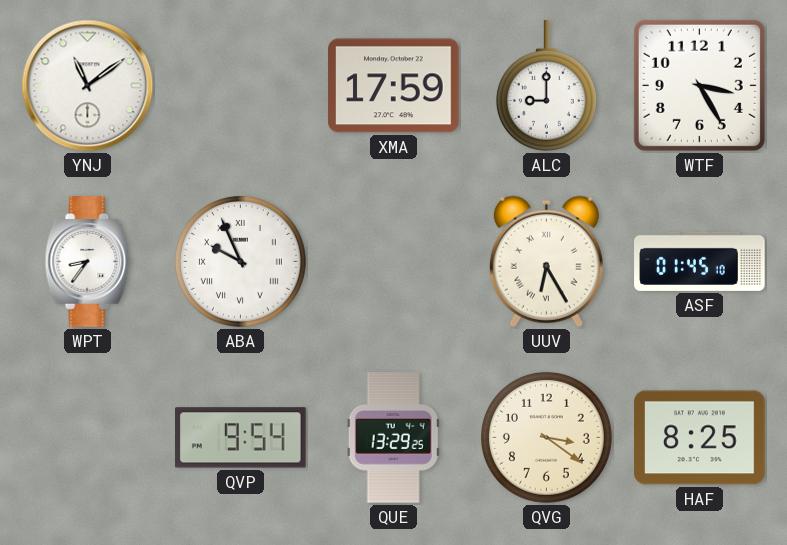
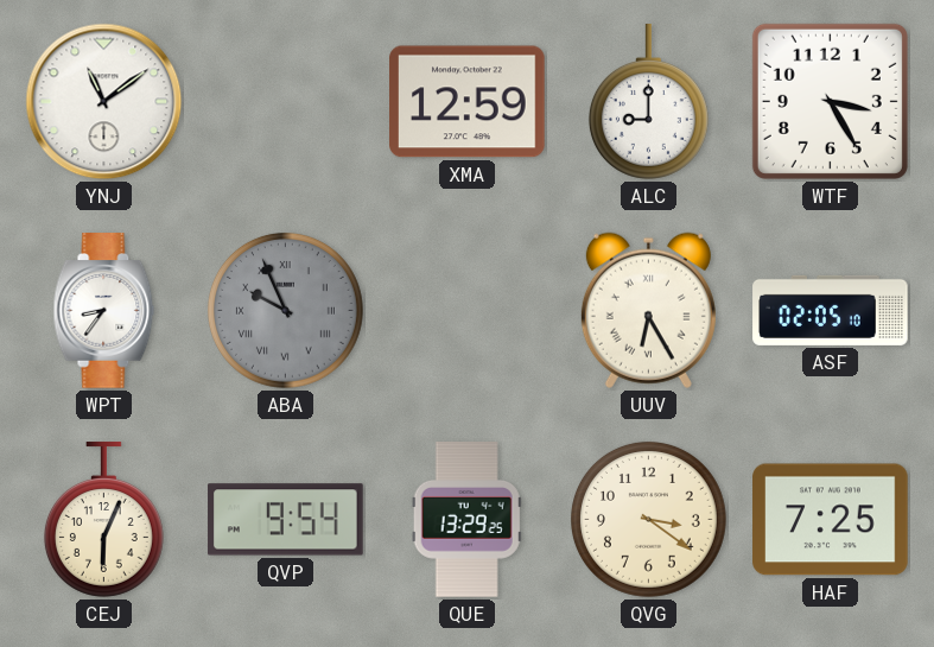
XMA: 17:59 -> 12:59
ABA dial: white -> grey
ASF: 01:45 -> 02:05
CEJ: none -> 6:04
HAF: 8:25 -> 7:25
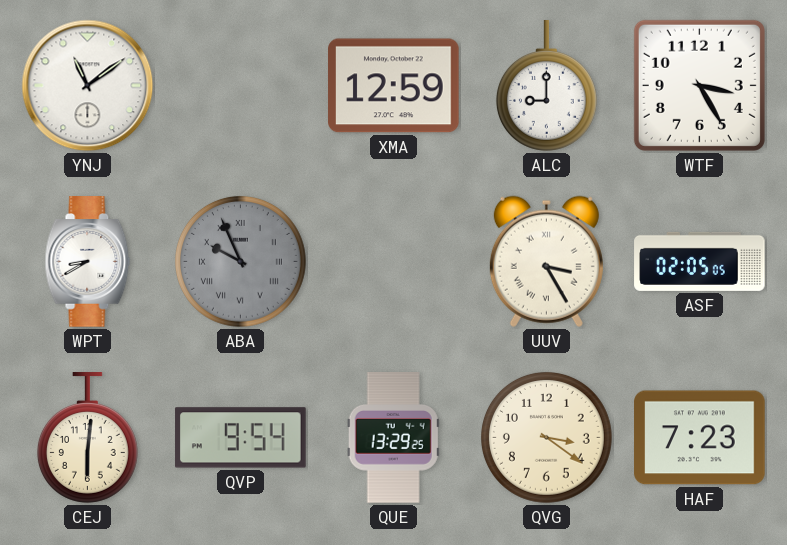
WPT: 8:36 -> 8:40
UUV: 6:25 -> 3:25
ASF: 02:05:10 -> 02:05:05
CEJ: 6:04 -> 6:01
HAF: 7:25 -> 7:23
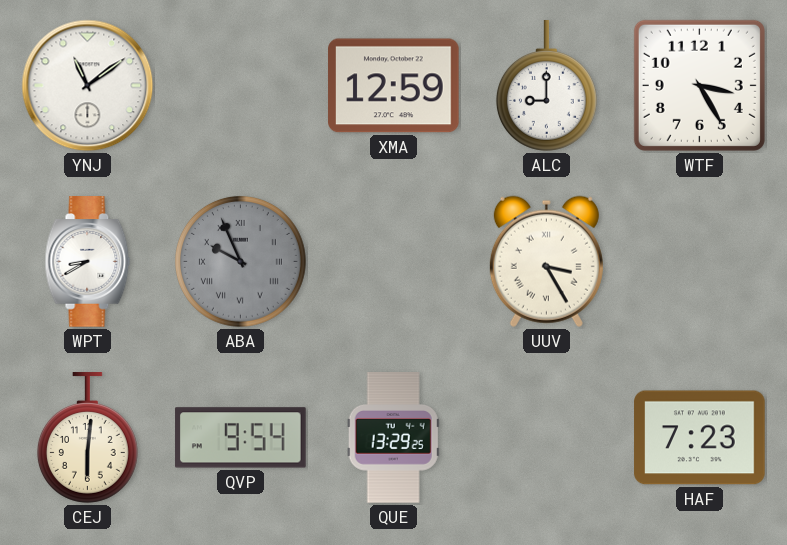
ASF: 02:05 -> none
QVG: 3:21 -> none
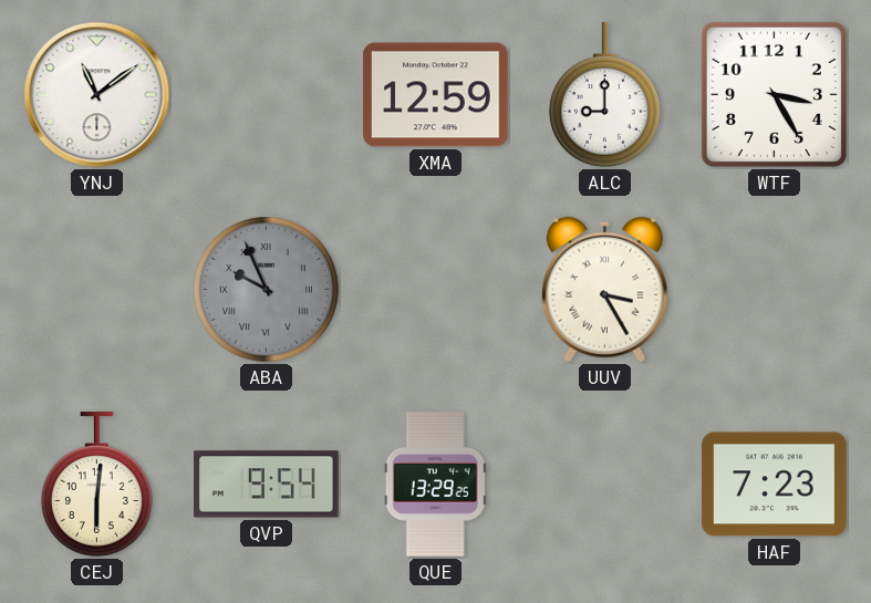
WPT: 8:40 -> none
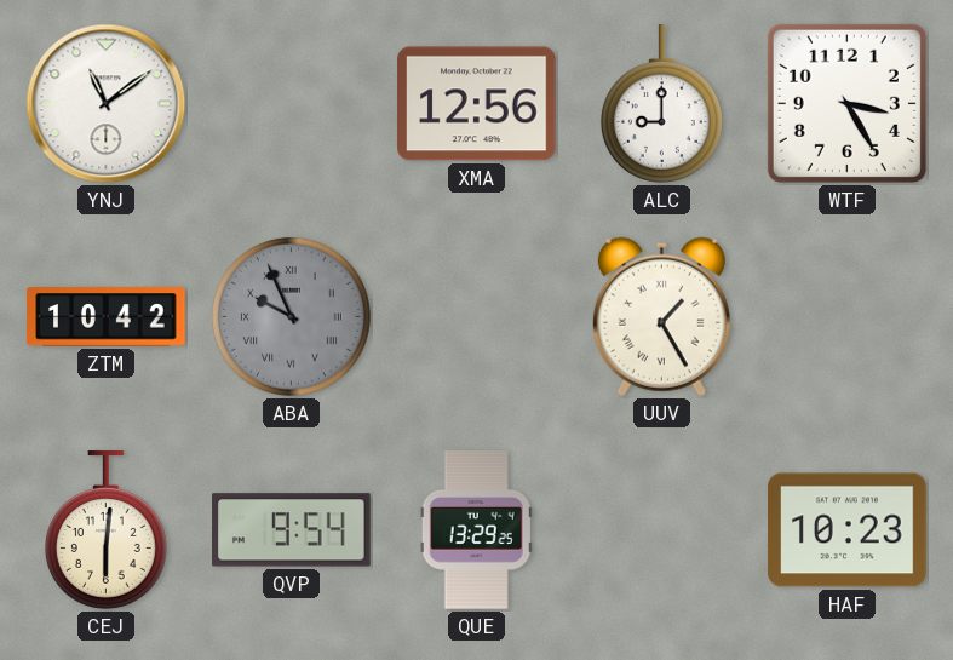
XMA: 12:59 -> 12:56
ZTM: none -> 10:42
UUV: 3:25 -> 1:25
HAF: 7:23 -> 10:23
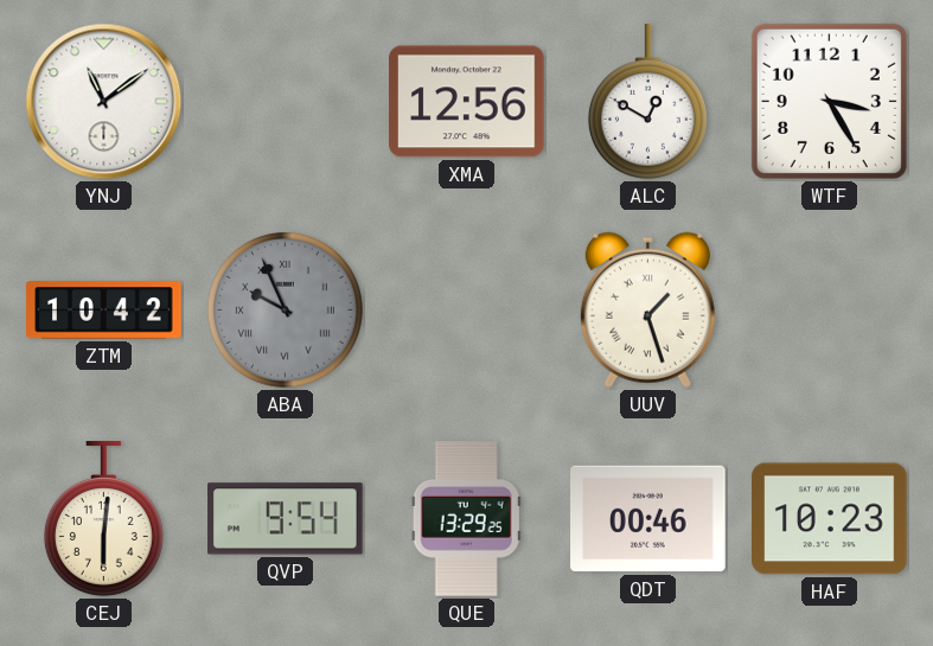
ALC: 9:00 -> 12:50
UUV: 1:25 -> 1:27
QDT: none -> 00:46
